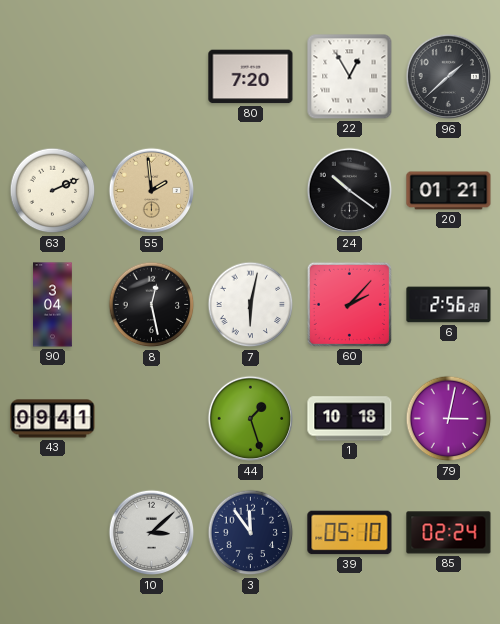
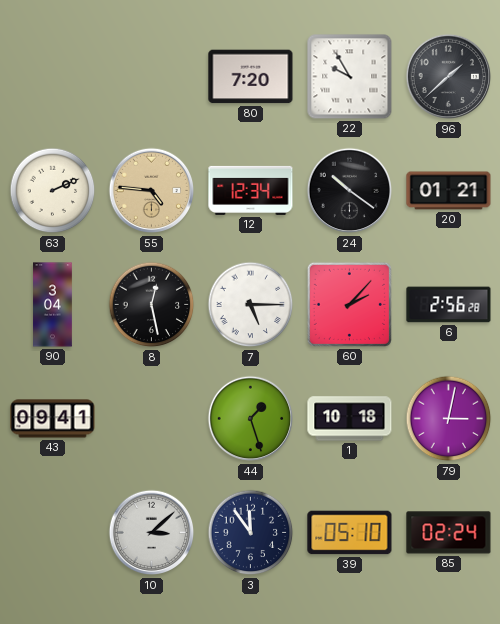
22: 12:55 -> 9:55
55: 1:59 -> 4:46
12: none -> 12:34
7: 6:02 -> 5:15
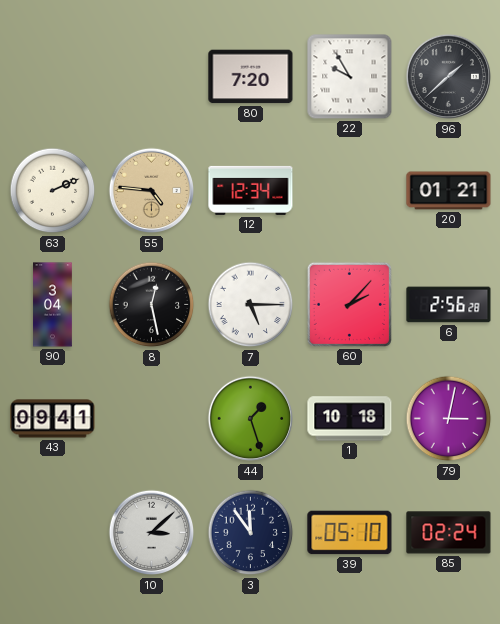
24: 10:21 -> none
